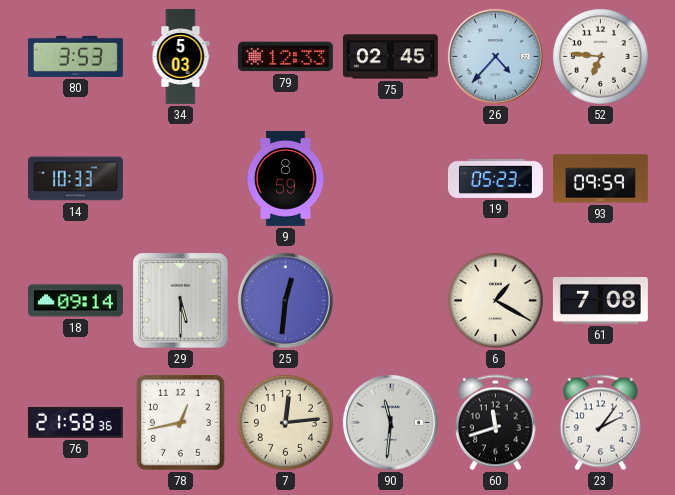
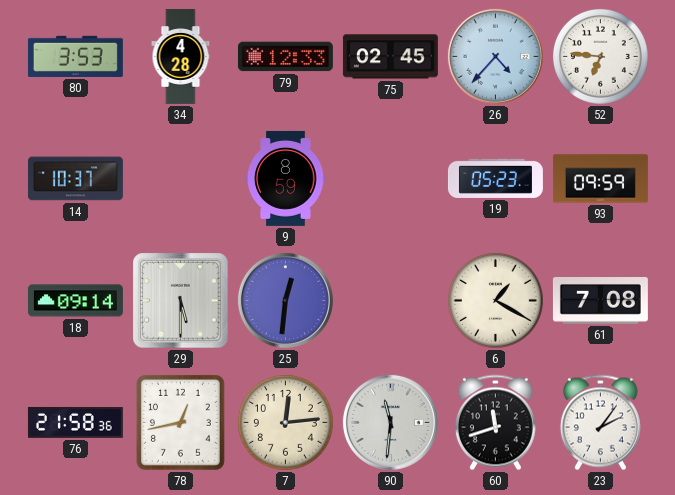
34: 5:03 -> 4:28
14: 10:33 -> 10:37
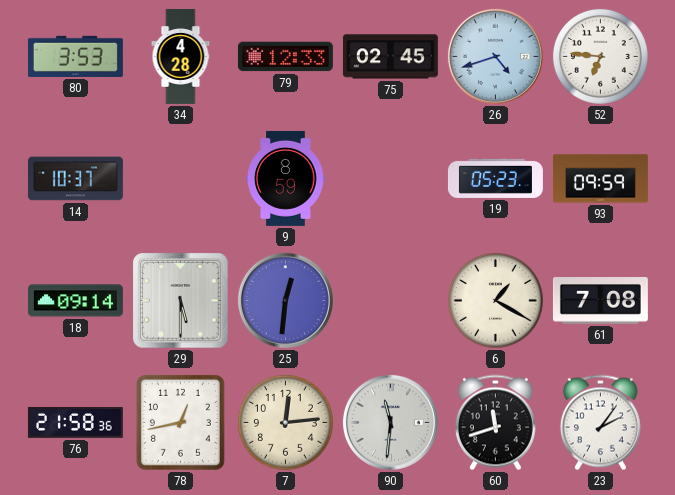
26: 4:37 -> 4:42
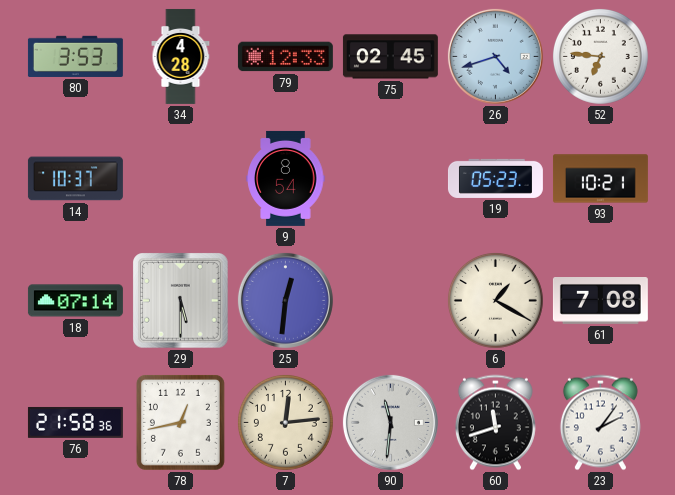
9: 8:59 -> 8:54
93: 09:59 -> 10:21
18: 09:14 -> 07:14
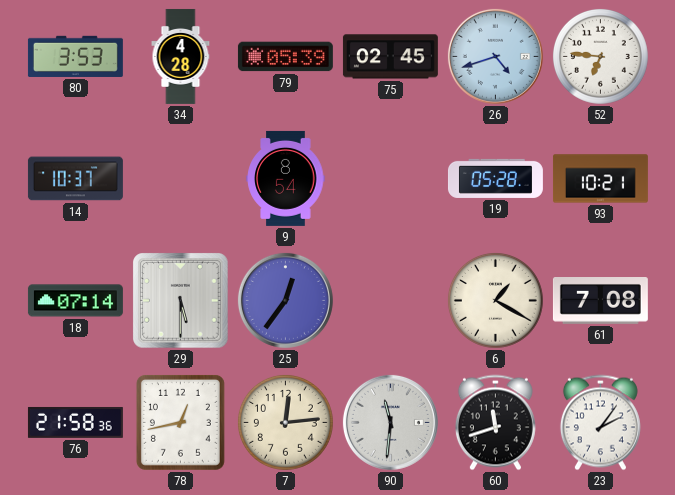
79: 12:33 -> 05:39
19: 05:23 -> 05:28
25: 12:31 -> 12:36
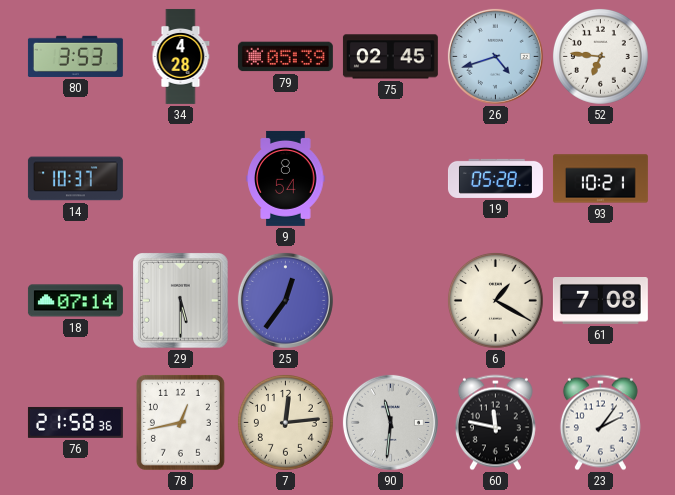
60: 11:42 -> 11:47
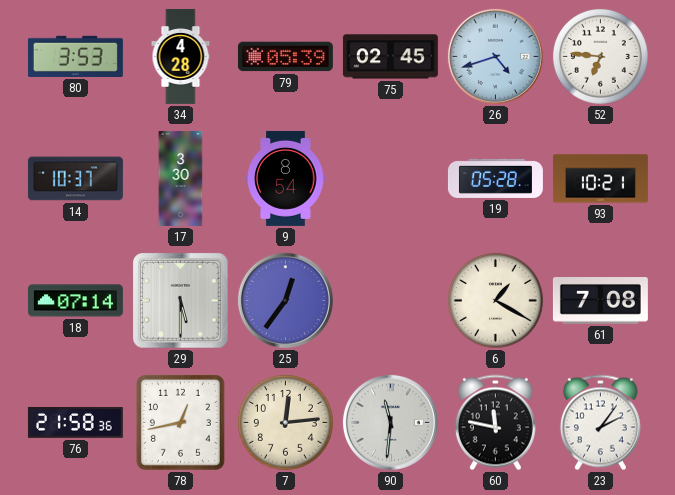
17: none -> 3:30
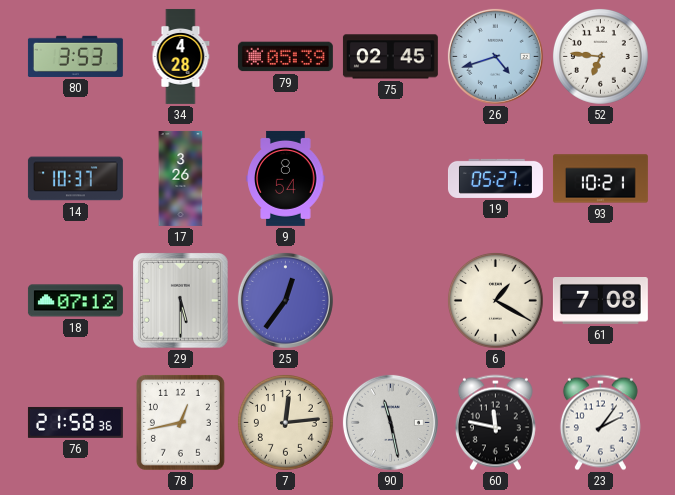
17: 3:30 -> 3:26
19: 05:28 -> 05:27
18: 07:14 -> 07:12
90: 11:31 -> 11:28
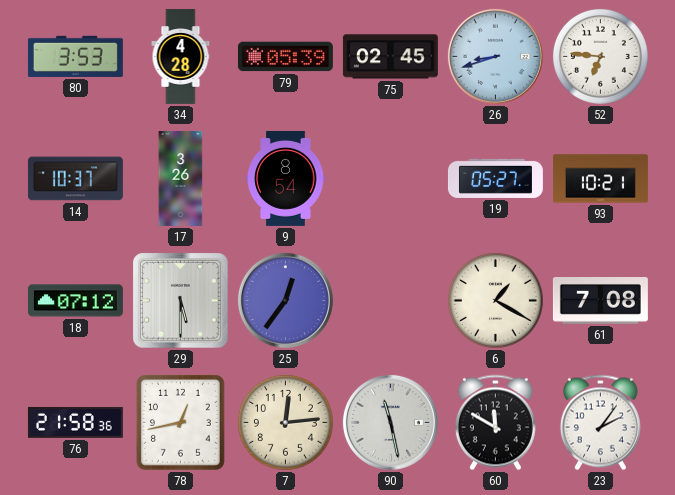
26: 4:42 -> 8:42
60: 11:47 -> 11:50
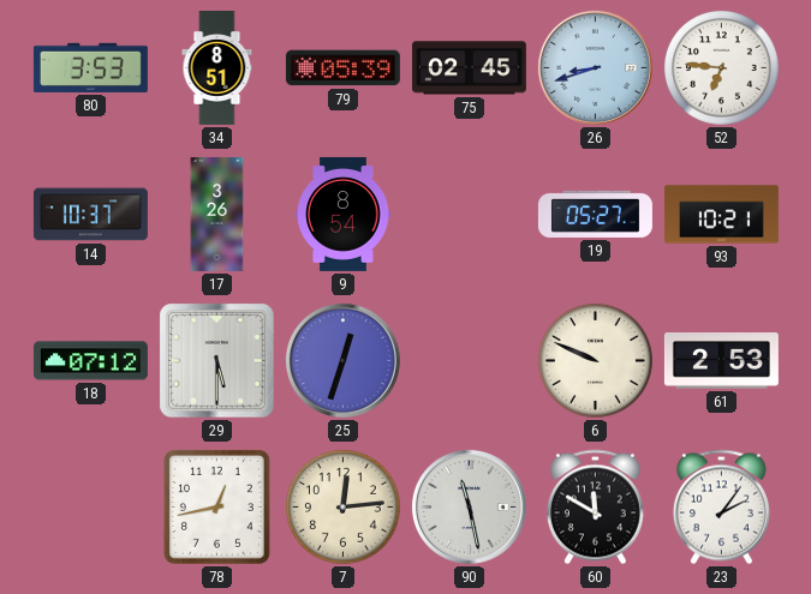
34: 4:28 -> 8:51
25: 12:36 -> 12:33
6: 1:20 -> 9:49
61: 7:08 -> 2:53
76: 21:58 -> none
